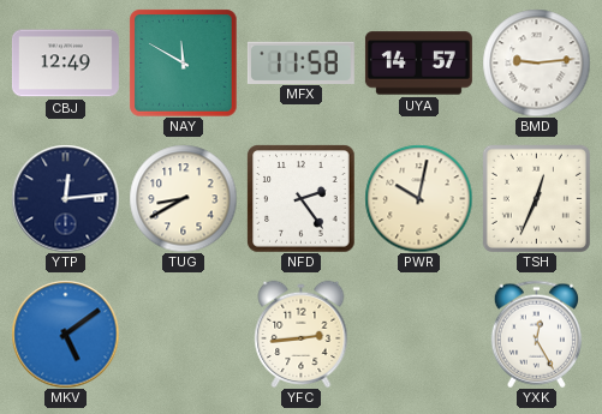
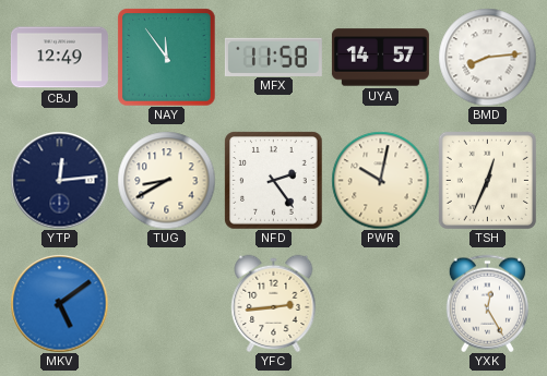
NAY: 11:50 -> 11:54
BMD: 9:14 -> 8:14
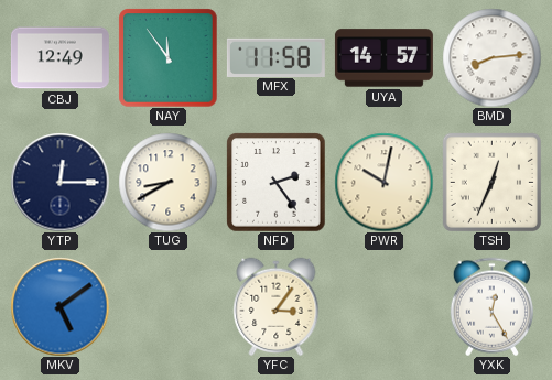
YTP: 12:14 -> 12:15
YFC: 2:44 -> 3:06
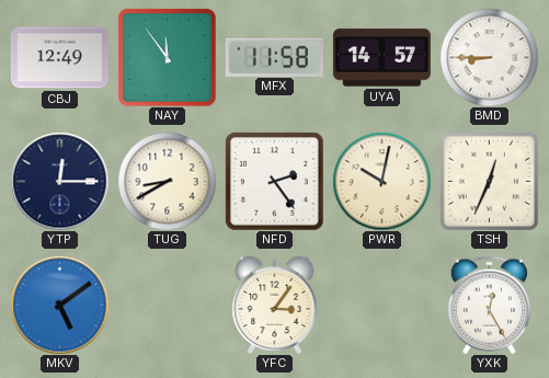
BMD: 8:14 -> 8:45
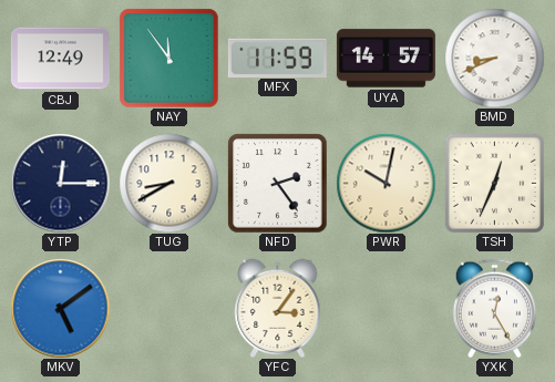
MFX: 11:58 -> 11:59
BMD: 8:45 -> 8:41
